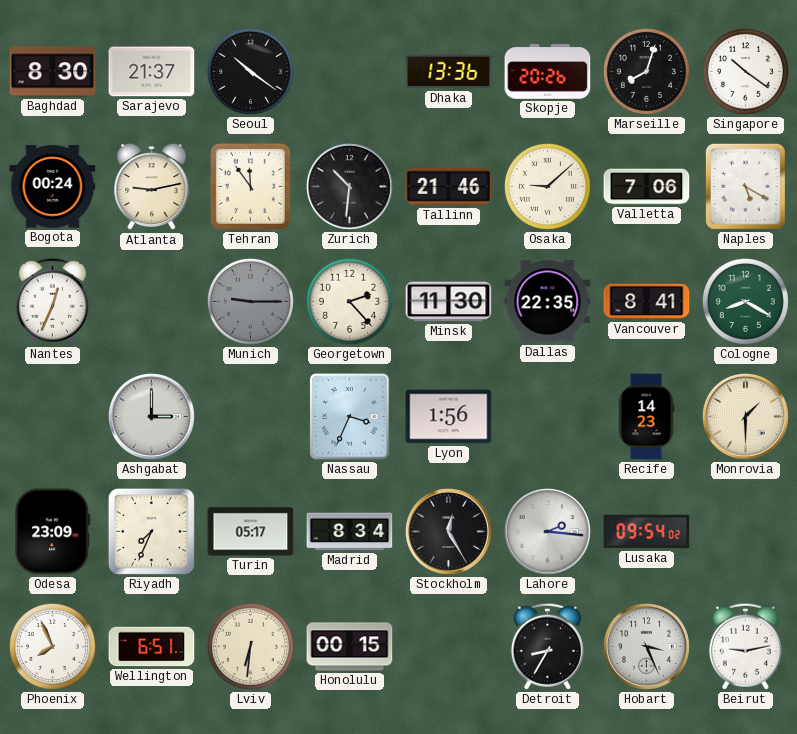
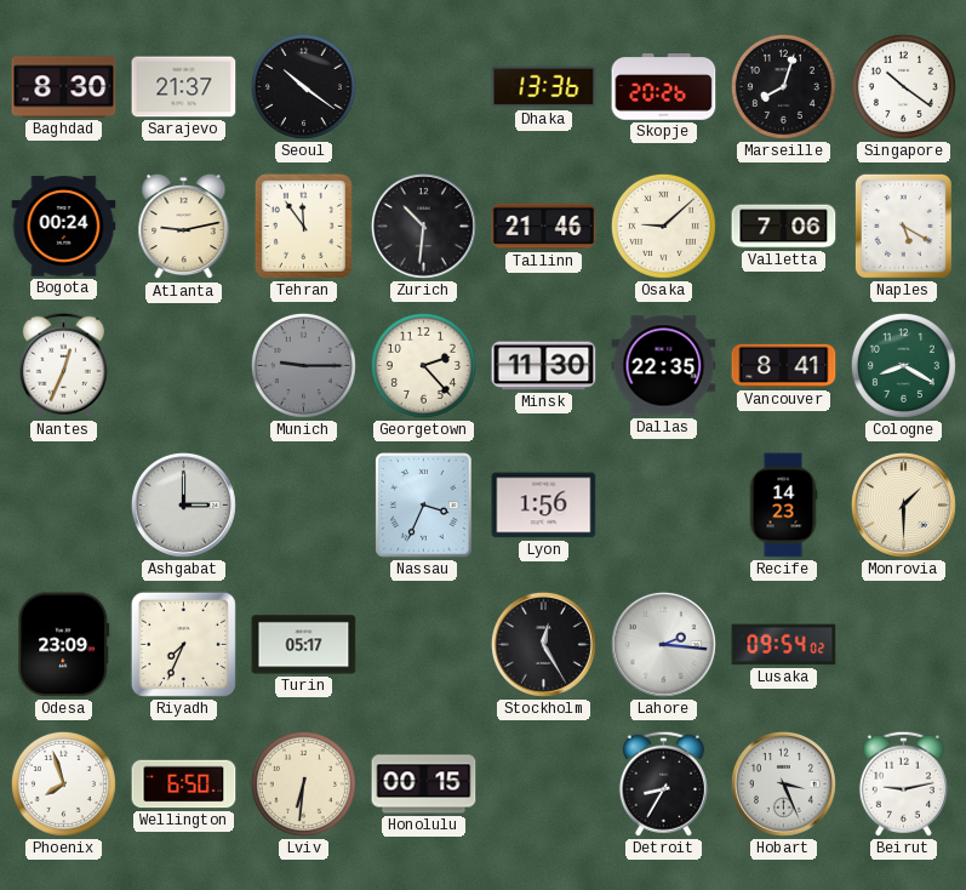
Madrid: 8:34 -> none
Phoenix: 7:56 -> 7:57
Wellington: 6:51 -> 6:50
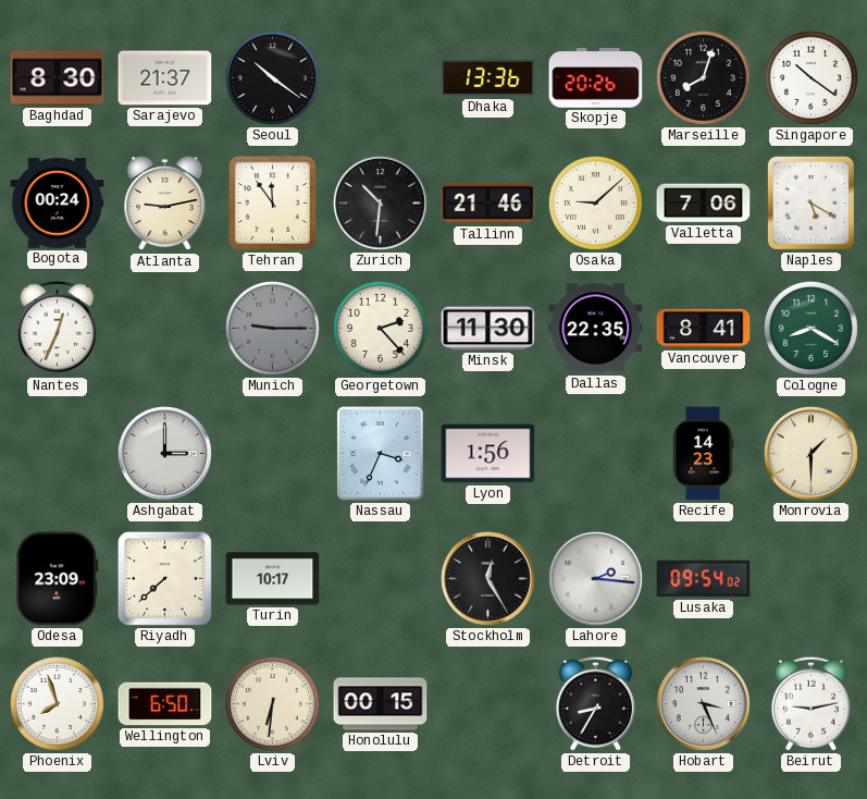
Riyadh: 7:34 -> 7:38
Turin: 05:17 -> 10:17
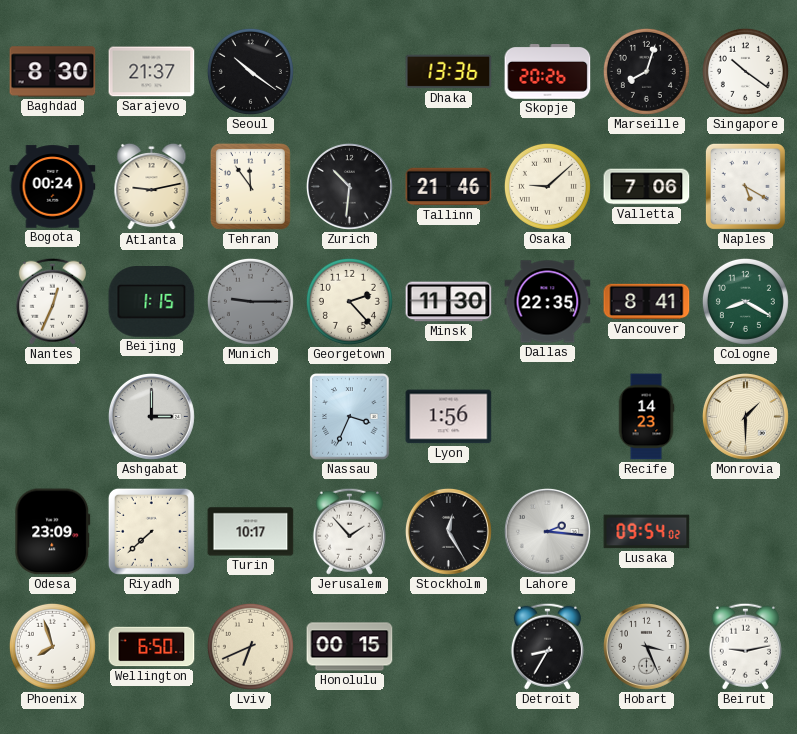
Beijing: none -> 1:15
Jerusalem: none -> 1:53
Lviv: 6:31 -> 6:41
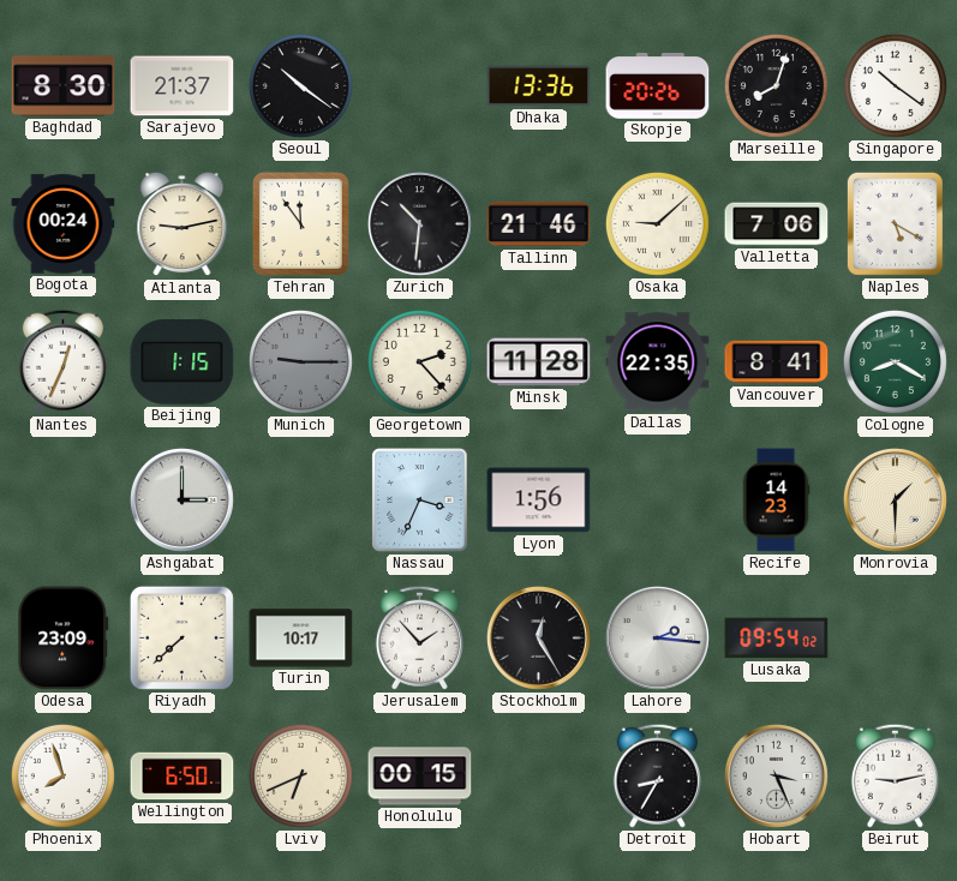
Minsk: 11:30 -> 11:28
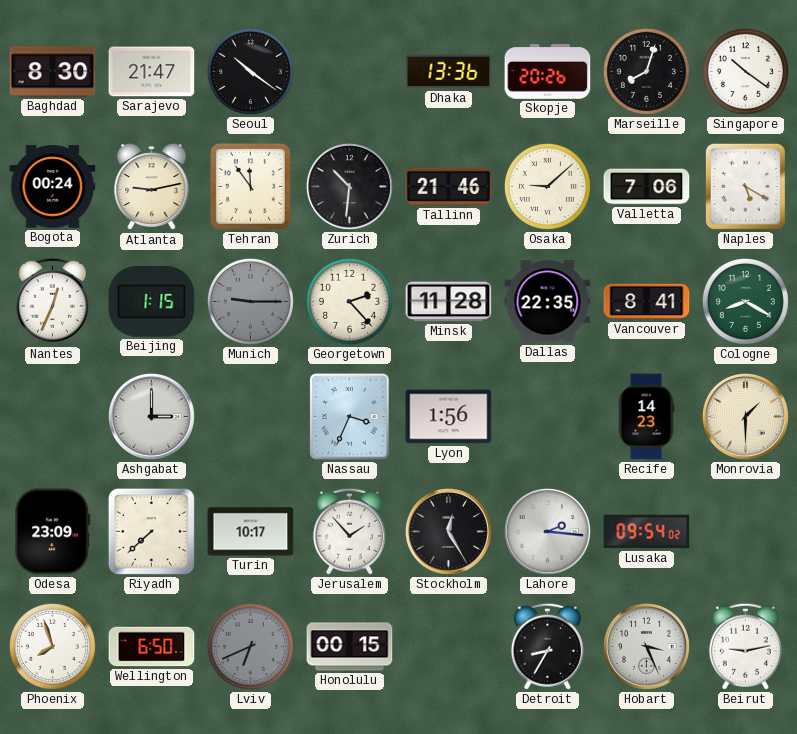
Sarajevo: 21:37 -> 21:47
Lviv dial: cream -> grey
